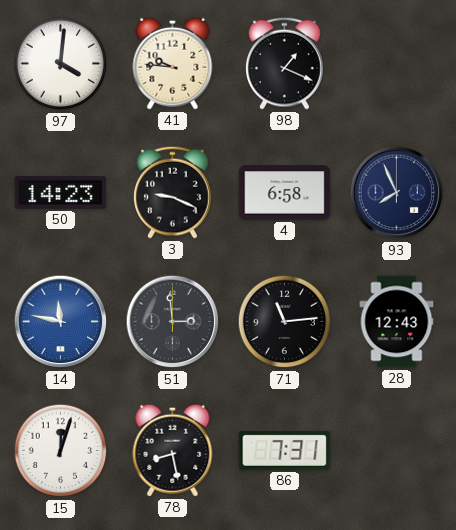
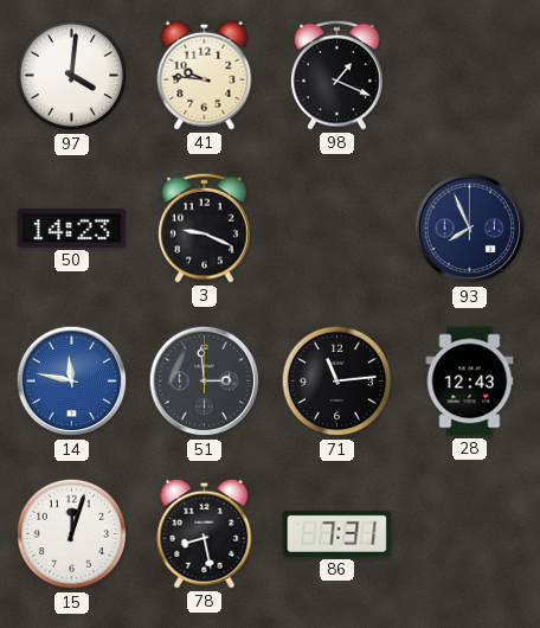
4: 6:58 -> none
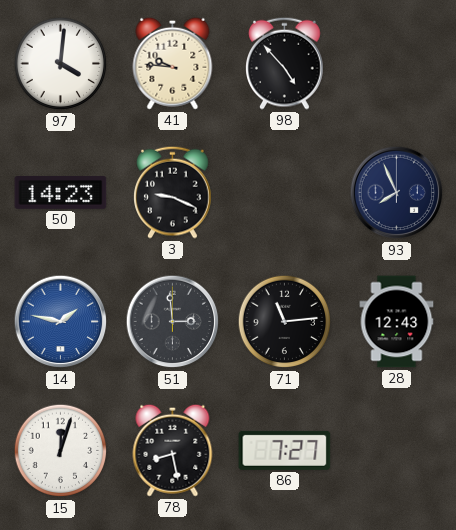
98: 1:19 -> 4:53
14: 11:47 -> 1:47
86: 7:31 -> 7:27
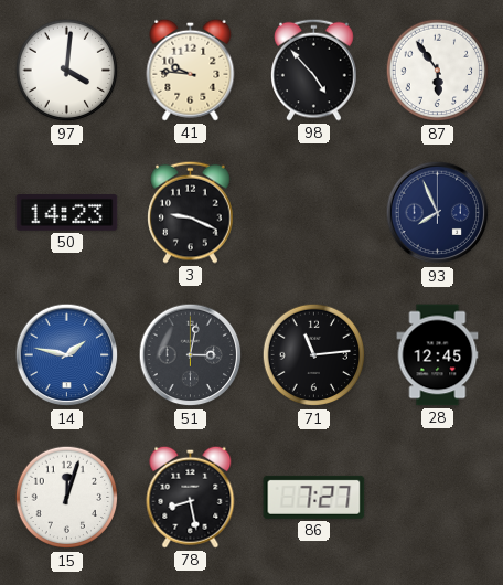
87: none -> 5:54
51: 2:59 -> 3:02
28: 12:43 -> 12:45
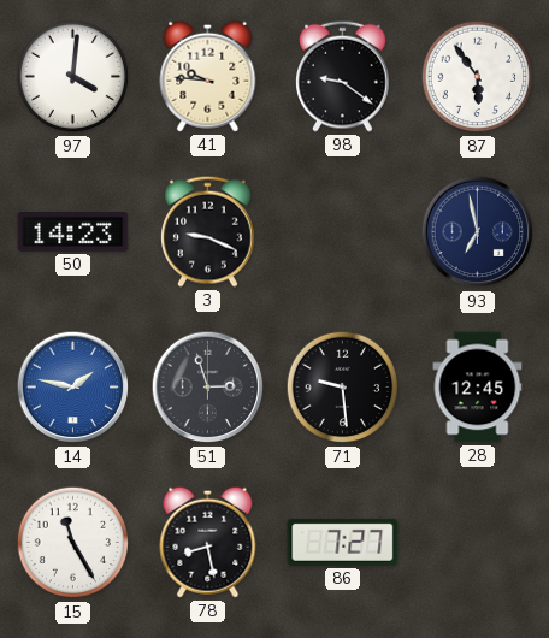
98: 4:53 -> 9:21
93: 7:56 -> 6:58
51: 3:02 -> 2:57
71: 11:14 -> 9:29
15: 12:03 -> 11:25
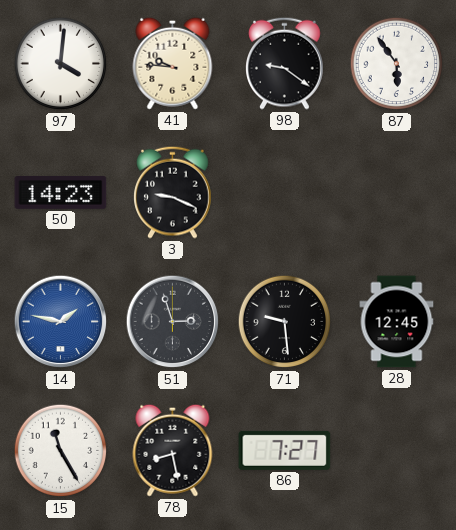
93: 6:58 -> none
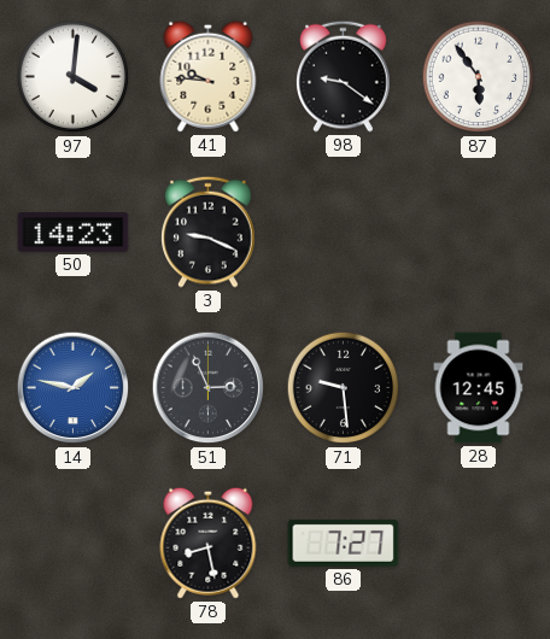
51: 2:57 -> 2:56
15: 11:25 -> none
